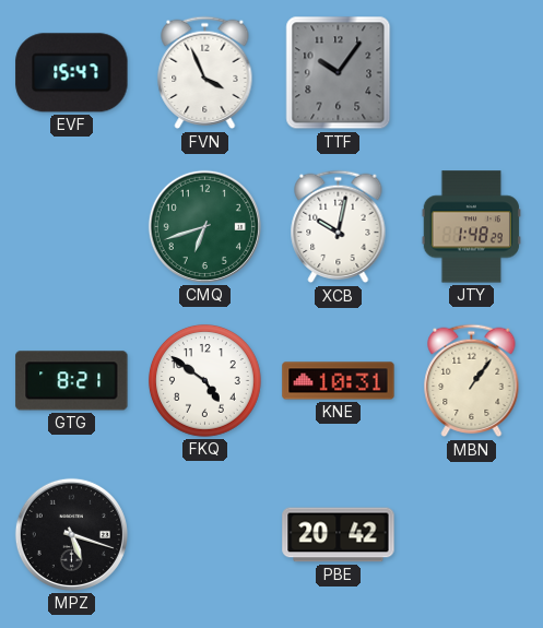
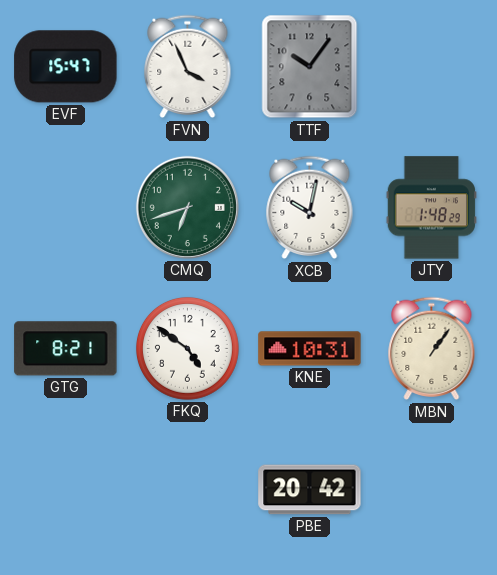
MPZ: 5:18 -> none
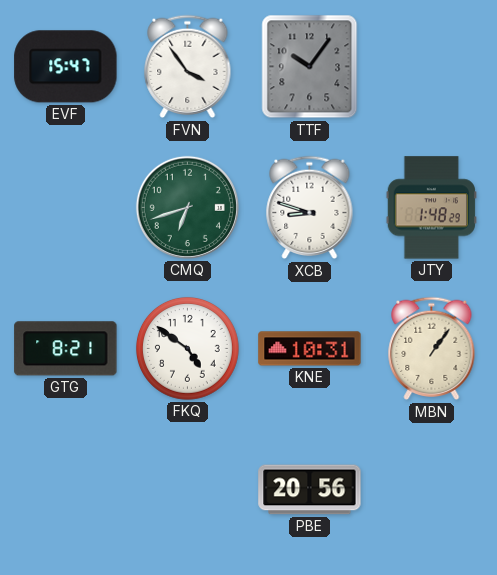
FVN: 3:56 -> 3:54
XCB: 10:02 -> 8:48
PBE: 20:42 -> 20:56
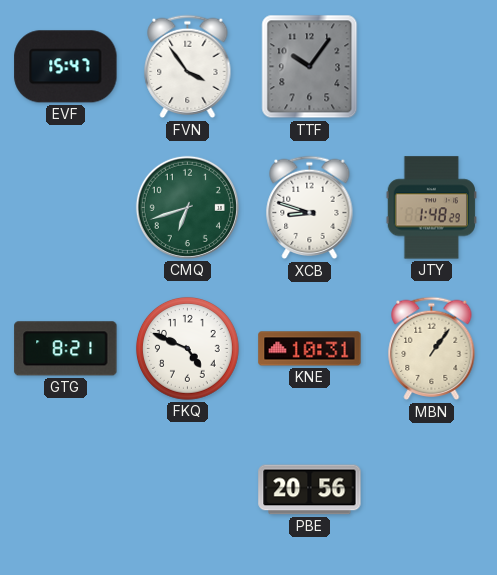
FKQ: 4:51 -> 4:49
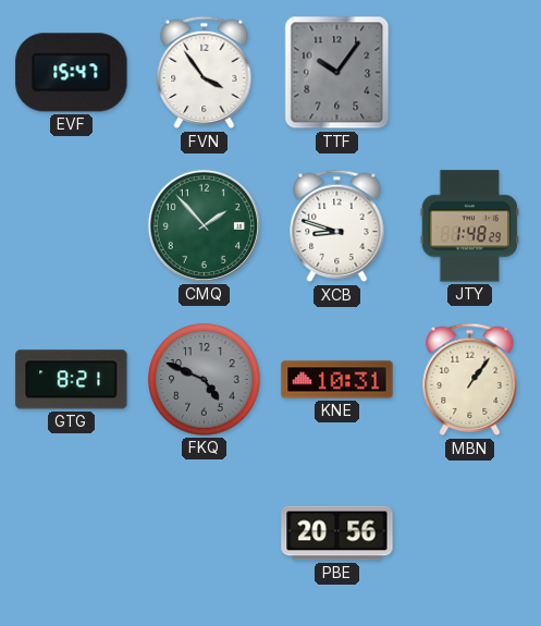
CMQ: 6:42 -> 1:53
FKQ dial: white -> grey
